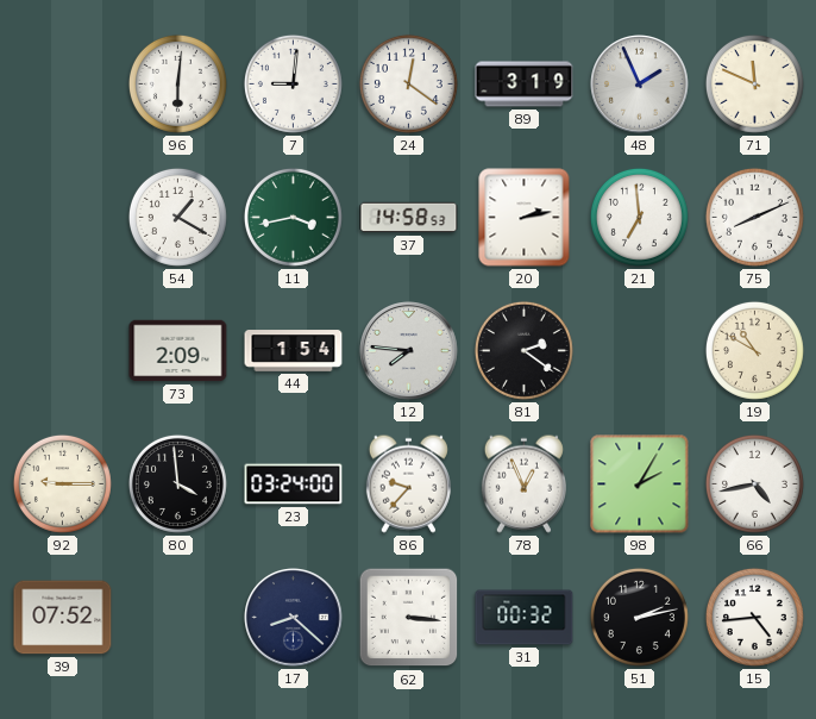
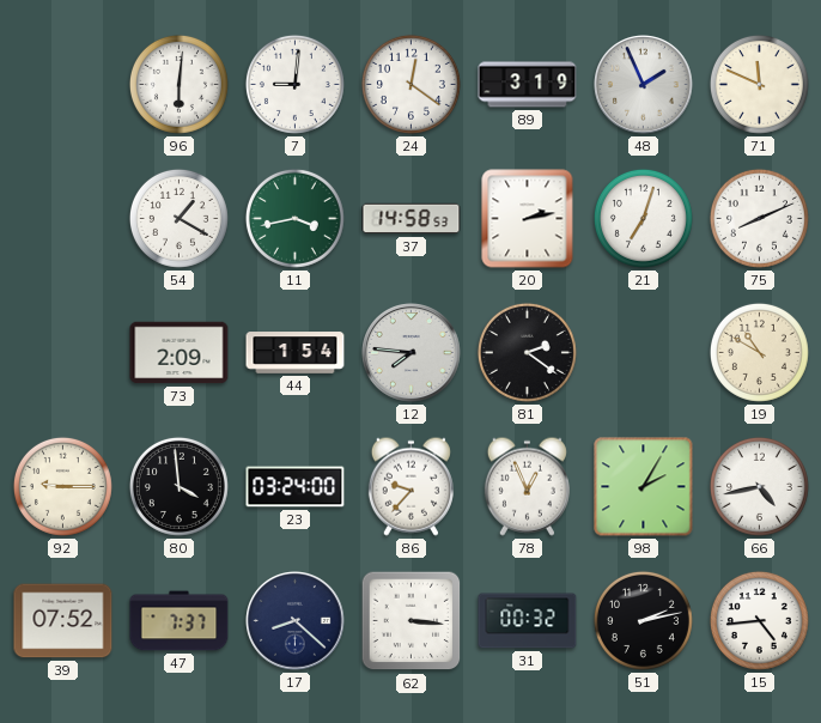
21: 6:59 -> 7:03
47: none -> 7:37
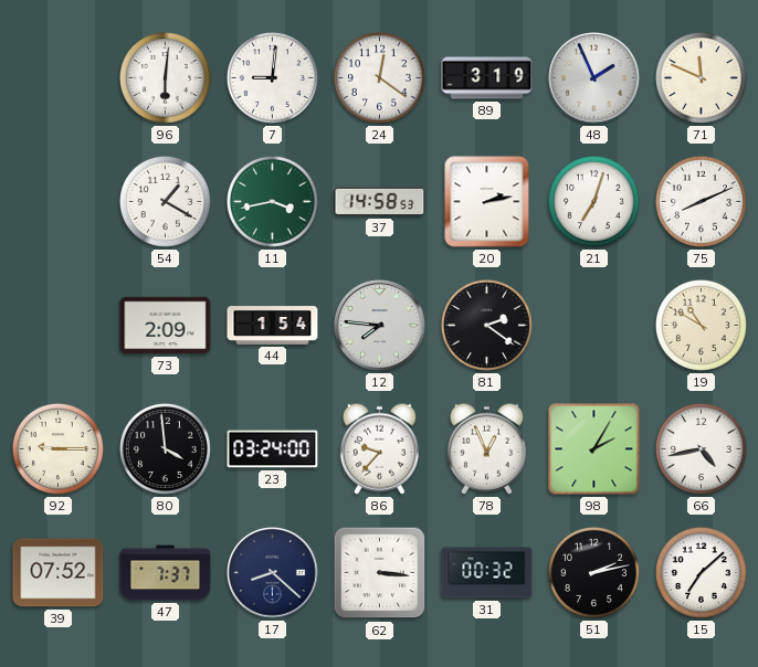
15: 4:44 -> 7:08
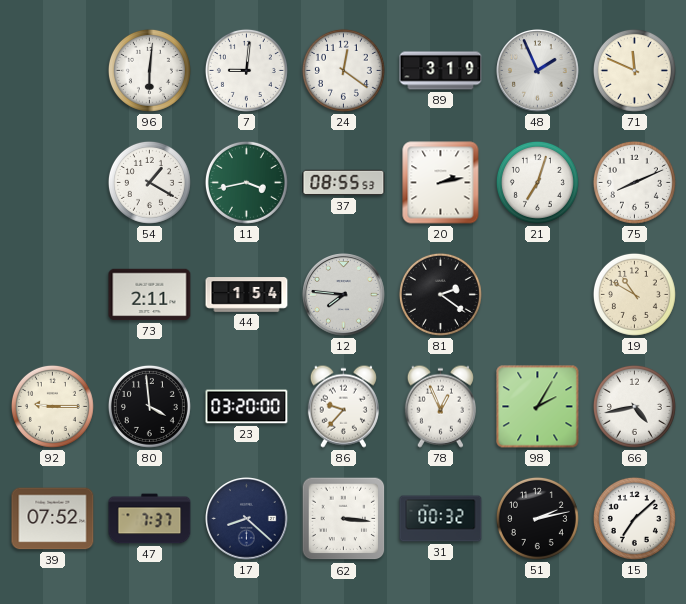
37: 14:58 -> 08:55
73: 2:09 -> 2:11
23: 03:24 -> 03:20
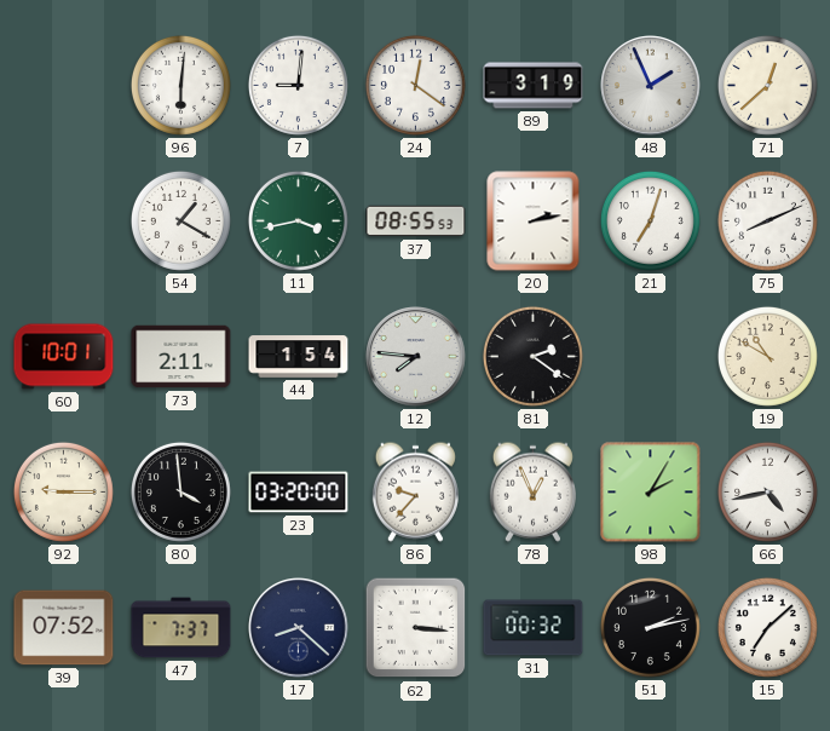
71: 11:49 -> 12:38
60: none -> 10:01
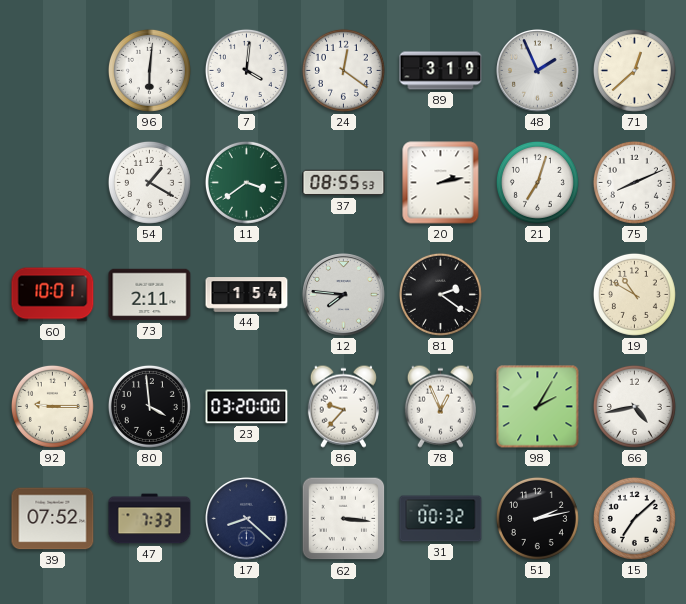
7: 9:01 -> 4:01
11: 3:43 -> 3:39
47: 7:37 -> 7:33
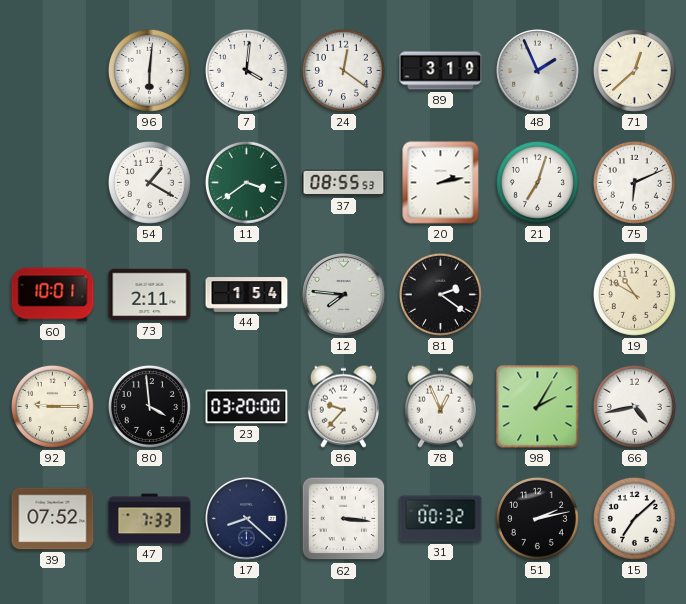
75: 8:11 -> 6:11
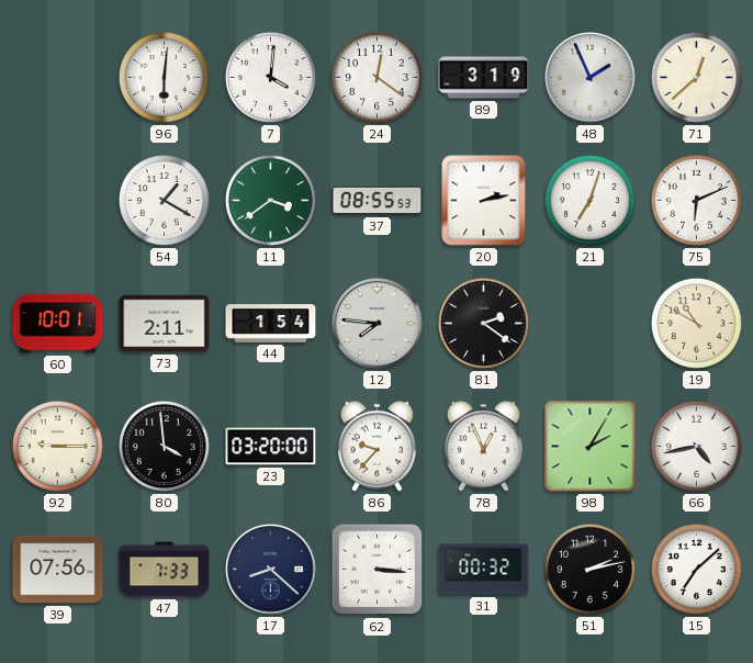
39: 07:52 -> 07:56
